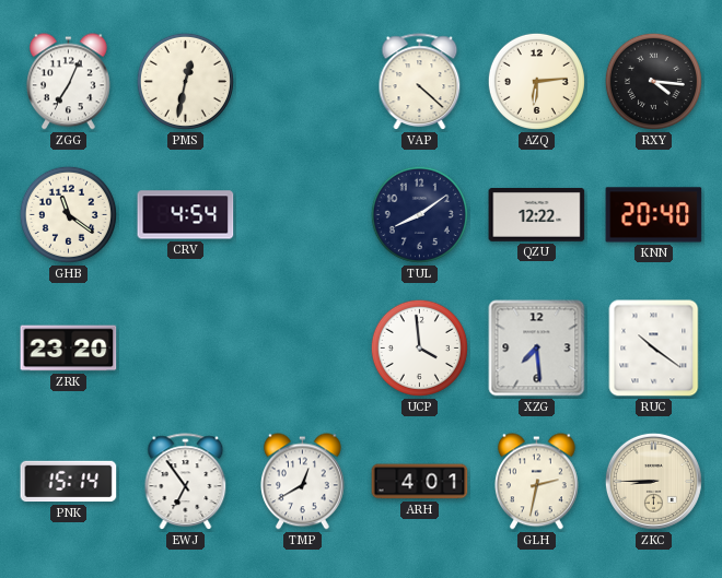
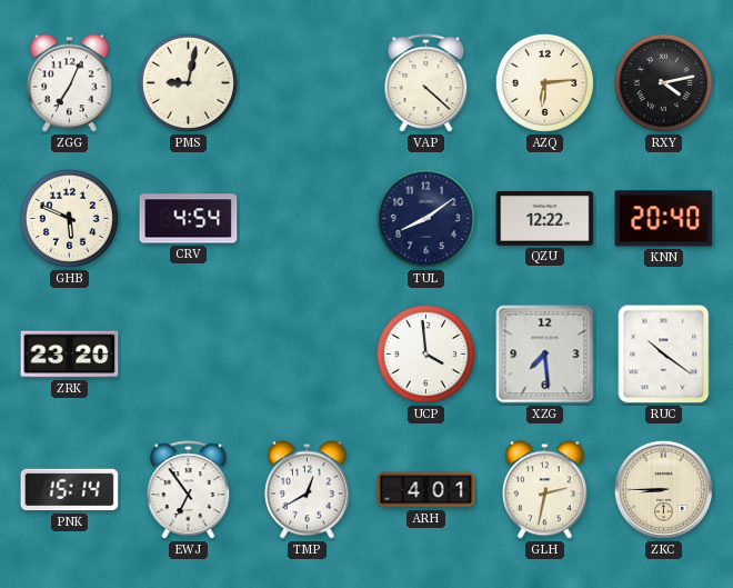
PMS: 12:32 -> 9:02
RXY: 4:16 -> 4:13
GHB: 11:21 -> 5:49
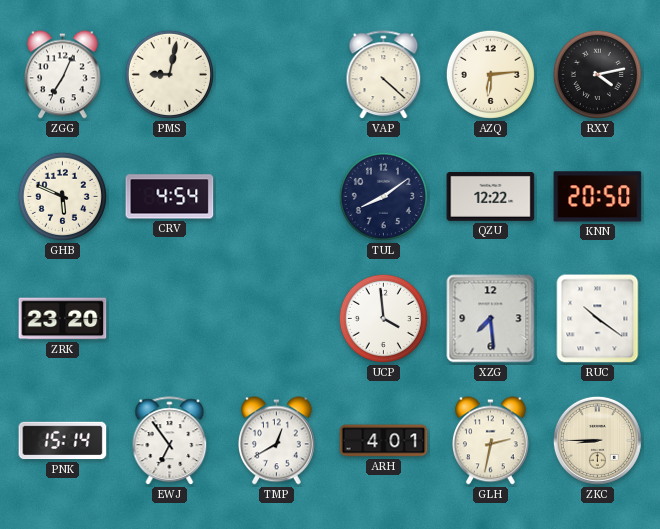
KNN: 20:40 -> 20:50
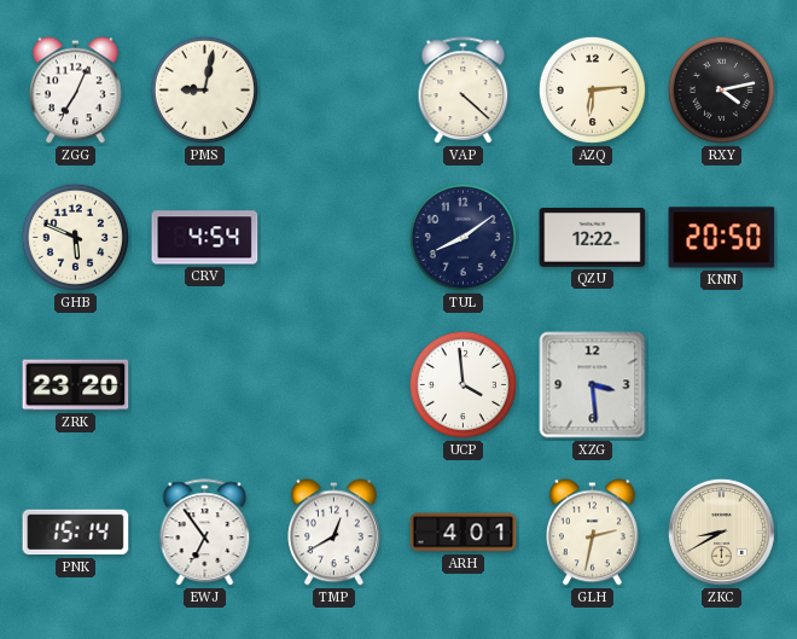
XZG: 7:29 -> 3:29
RUC: 10:21 -> none
ZKC: 8:45 -> 8:40
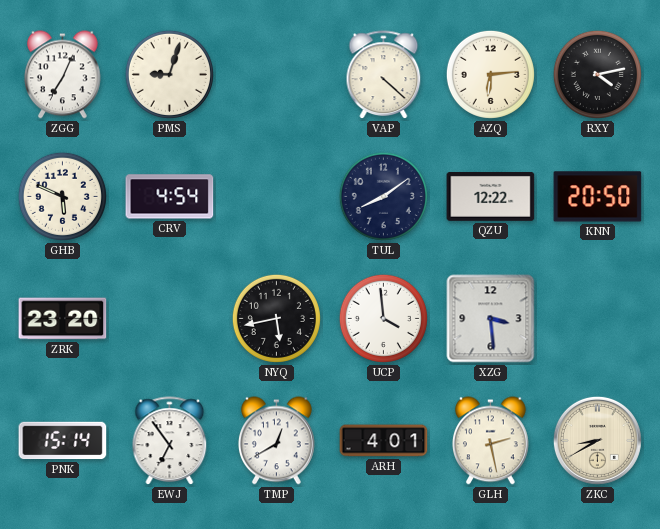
PMS: 9:02 -> 9:03
NYQ: none -> 5:43
GLH: 2:32 -> 2:28
